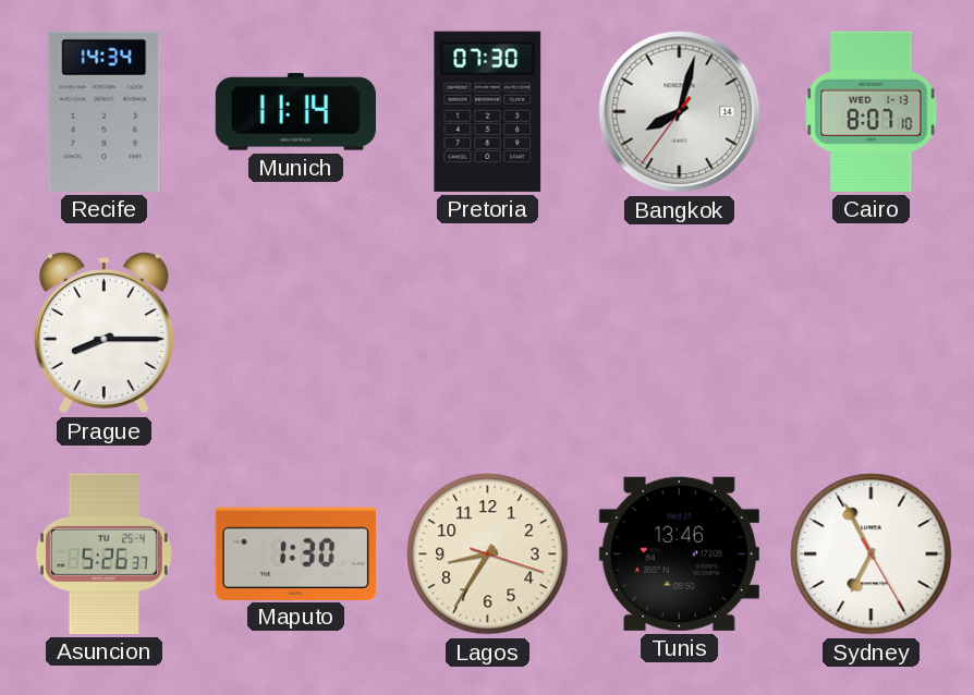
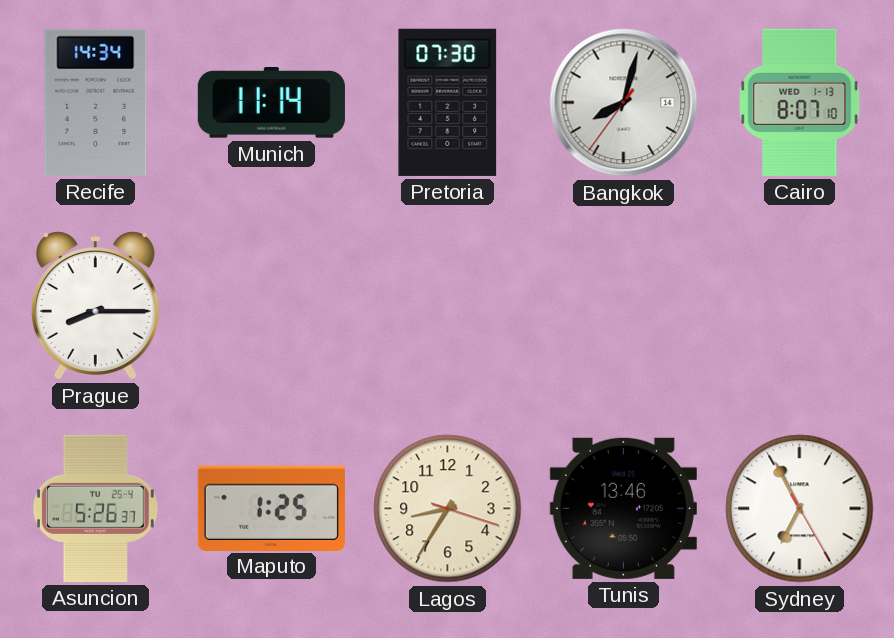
Maputo: 1:30 -> 1:25
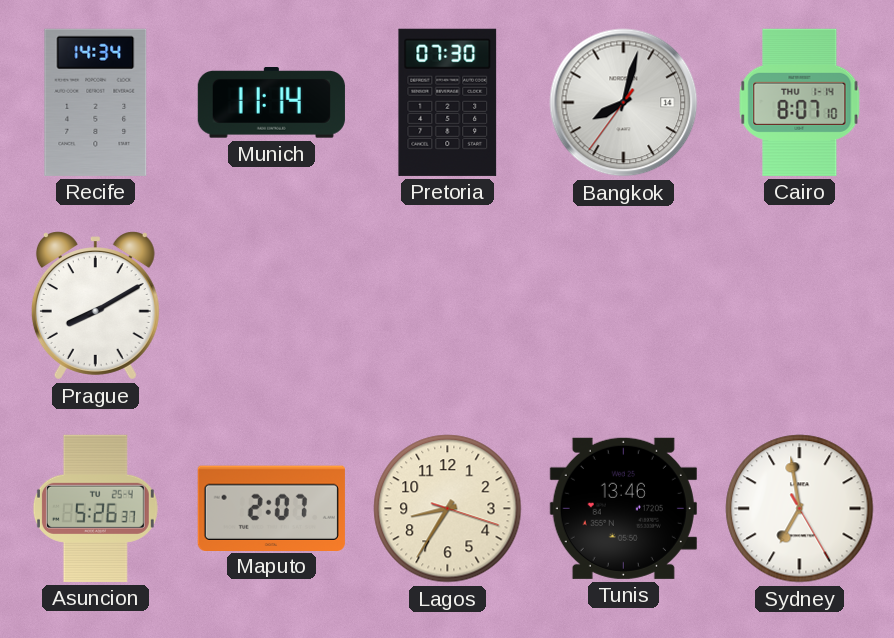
Cairo date: WED 1-13 -> THU 1-14
Prague: 8:15 -> 8:10
Maputo: 1:25 -> 2:07
Sydney: 6:55 -> 6:58
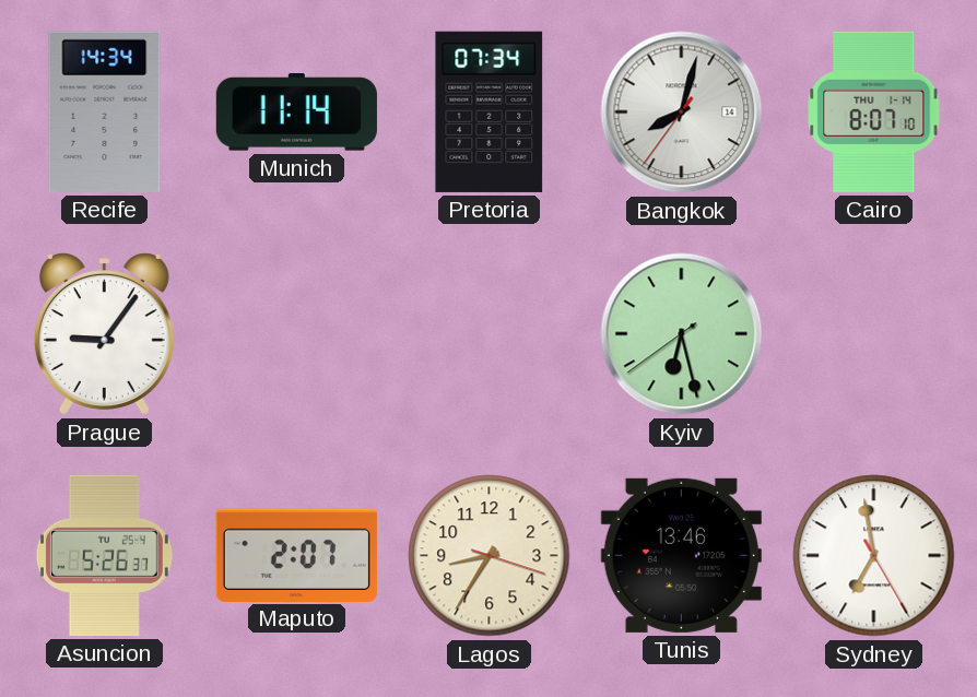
Pretoria: 07:30 -> 07:34
Prague: 8:10 -> 9:06
Kyiv: none -> 6:27
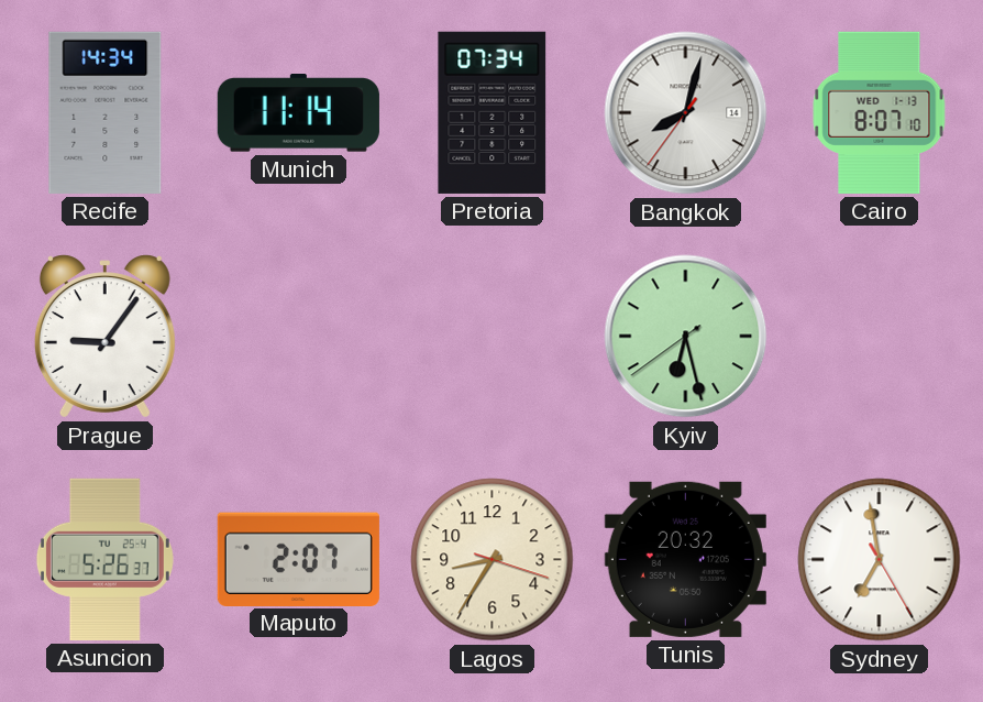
Cairo date: THU 1-14 -> WED 1-13
Tunis: 13:46 -> 20:32
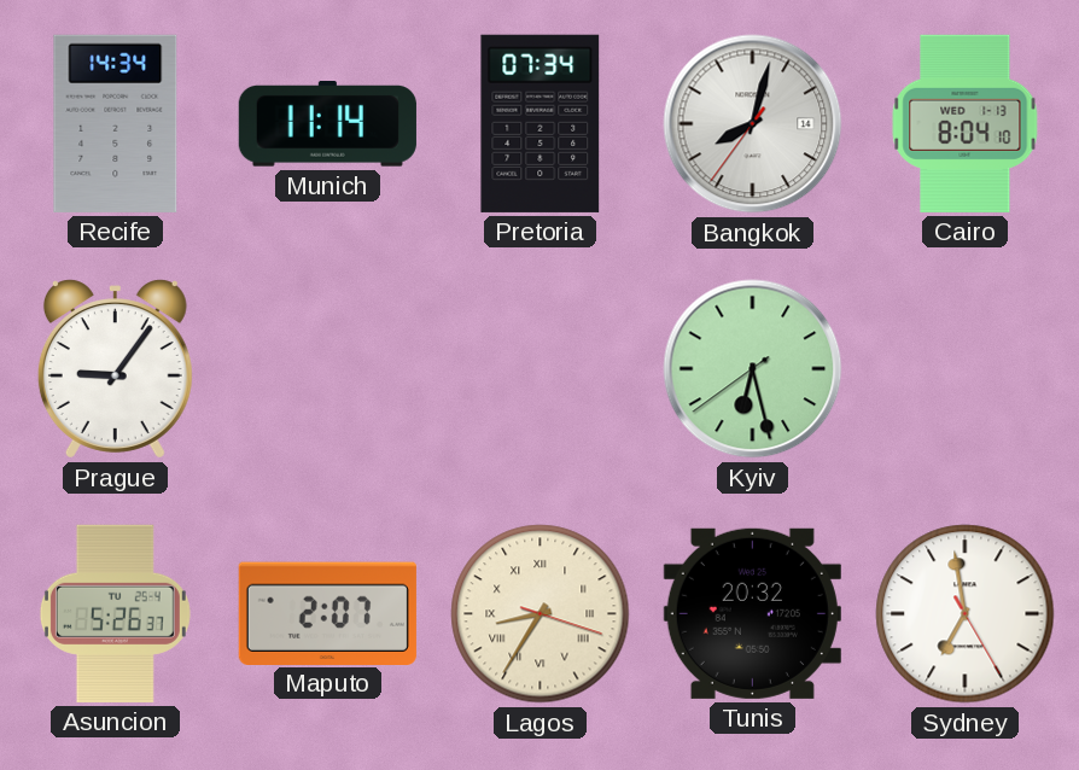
Cairo: 8:07 -> 8:04
Lagos numerals: Arabic -> Roman
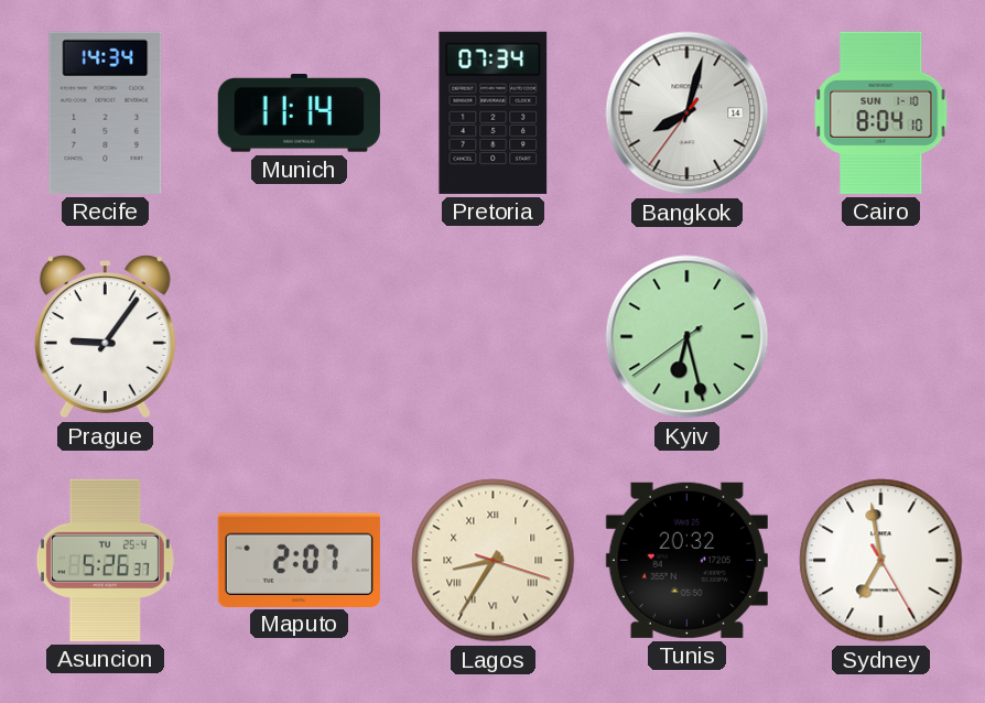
Cairo date: WED 1-13 -> SUN 1-10
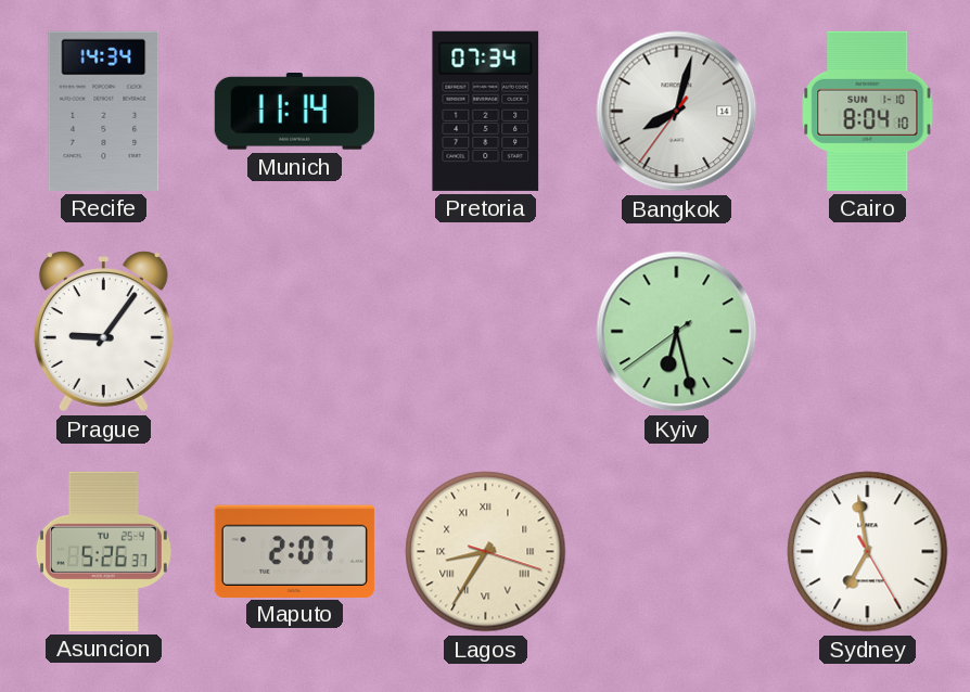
Tunis: 20:32 -> none
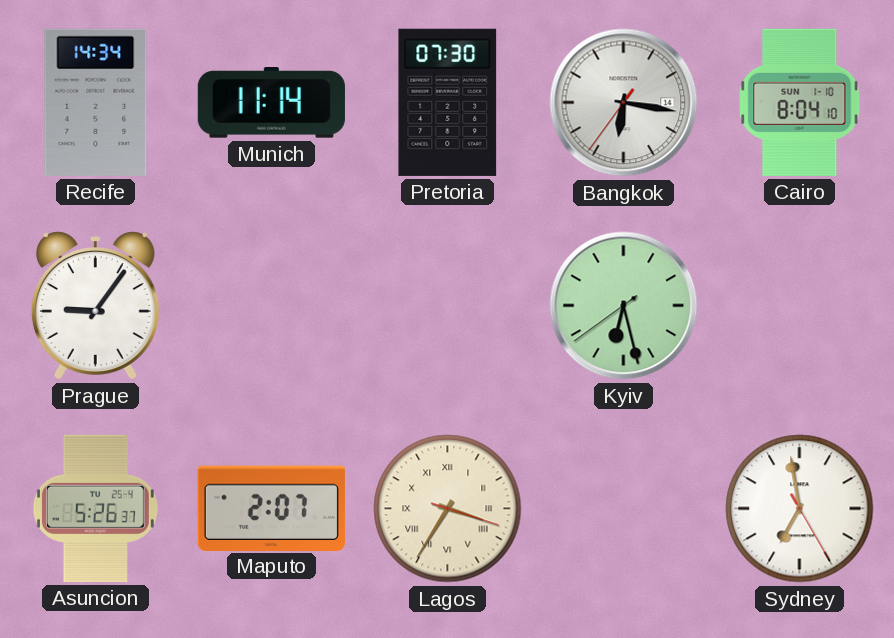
Pretoria: 07:34 -> 07:30
Bangkok: 8:02 -> 6:16
Lagos: 8:35 -> 3:35
